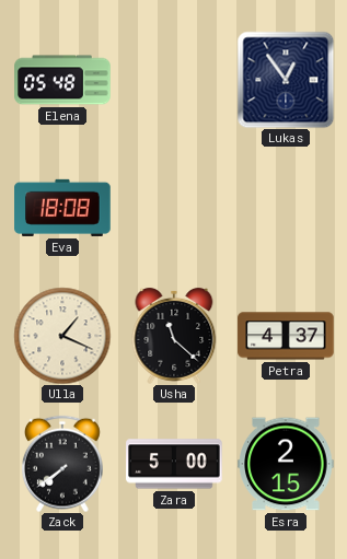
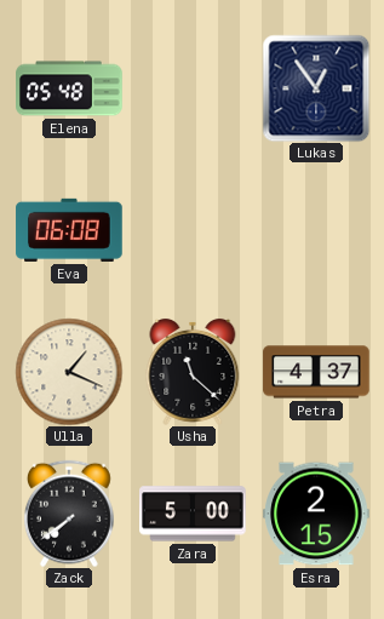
Eva: 18:08 -> 06:08
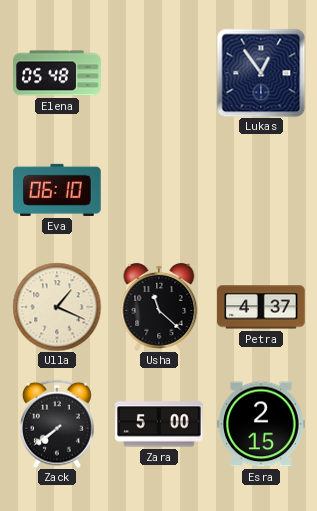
Eva: 06:08 -> 06:10
